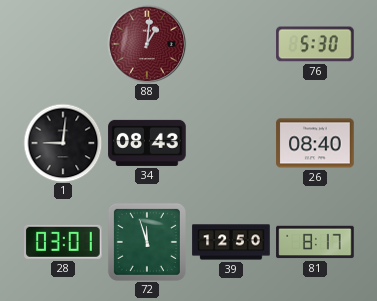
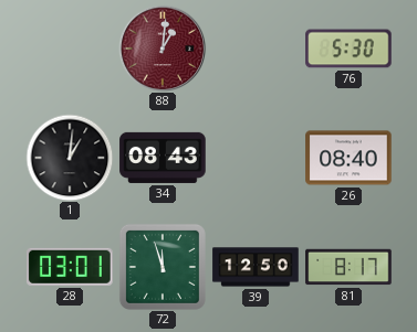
1: 9:01 -> 1:01
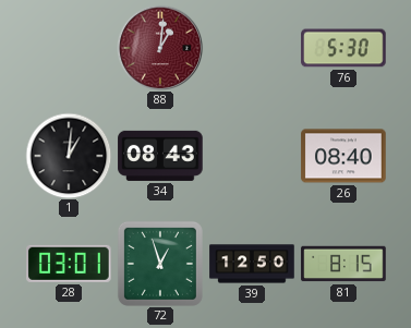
72: 11:57 -> 12:57
81: 8:17 -> 8:15
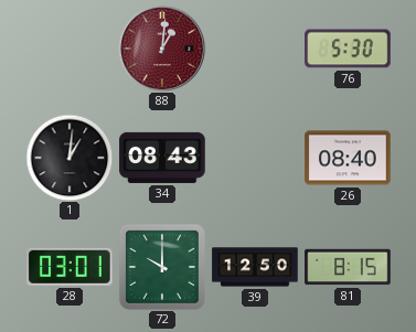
72: 12:57 -> 10:00
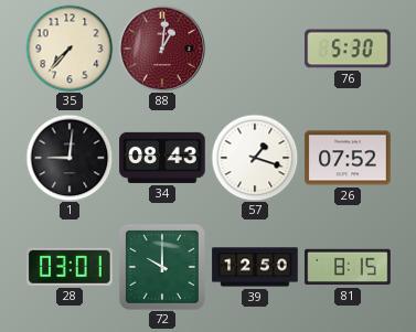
35: none -> 7:37
1: 1:01 -> 9:01
57: none -> 1:18
26: 08:40 -> 07:52
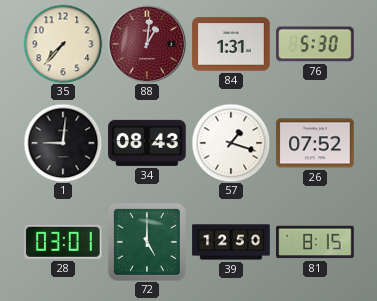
84: none -> 1:31
72: 10:00 -> 5:00
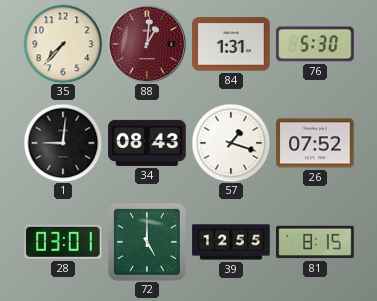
39: 12:50 -> 12:55
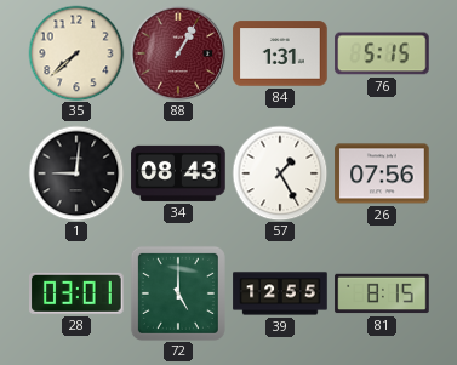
35: 7:37 -> 7:38
88: 1:01 -> 1:05
76: 5:30 -> 5:15
57: 1:18 -> 1:25
26: 07:52 -> 07:56
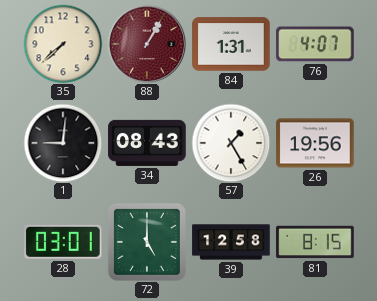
76: 5:15 -> 4:07
26: 07:56 -> 19:56
39: 12:55 -> 12:58
